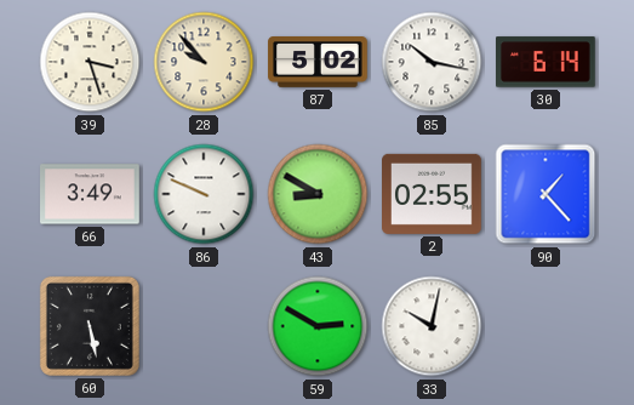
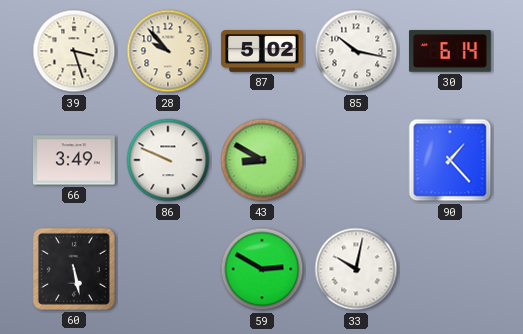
2: 02:55 -> none
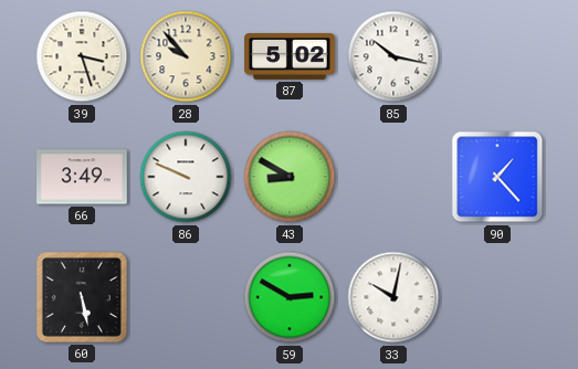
30: 6:14 -> none
